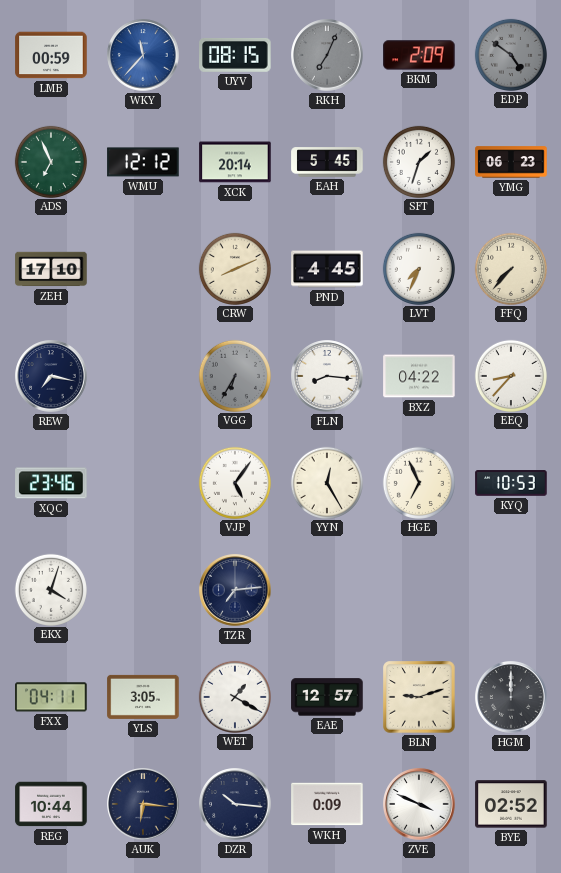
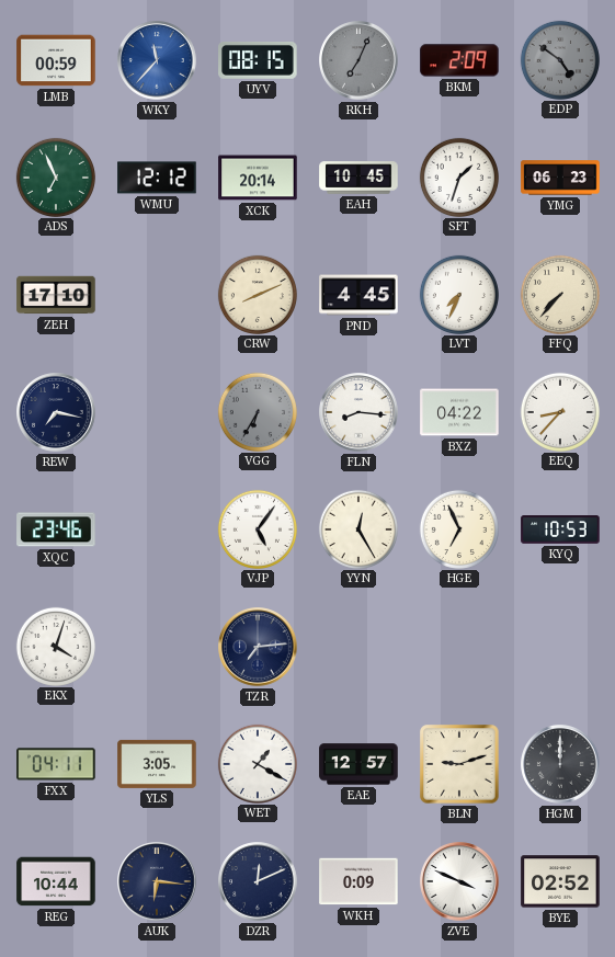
EAH: 5:45 -> 10:45
DZR: 10:16 -> 12:11
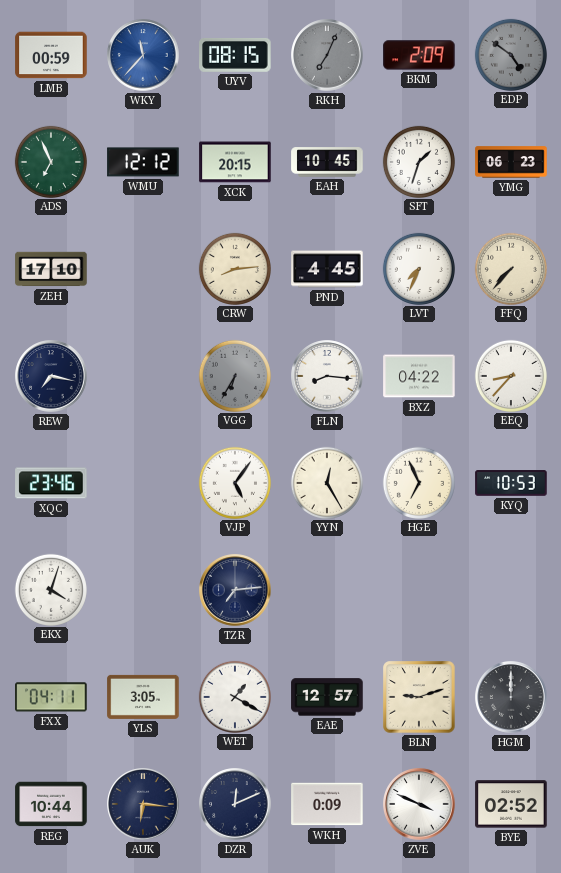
XCK: 20:14 -> 20:15
CRW: 8:11 -> 8:14
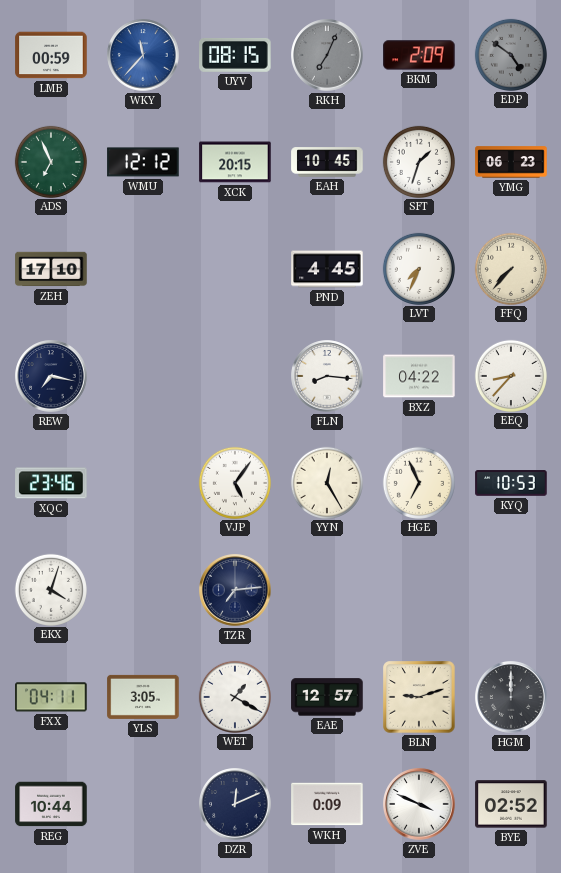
CRW: 8:14 -> none
VGG: 6:35 -> none
AUK: 6:16 -> none
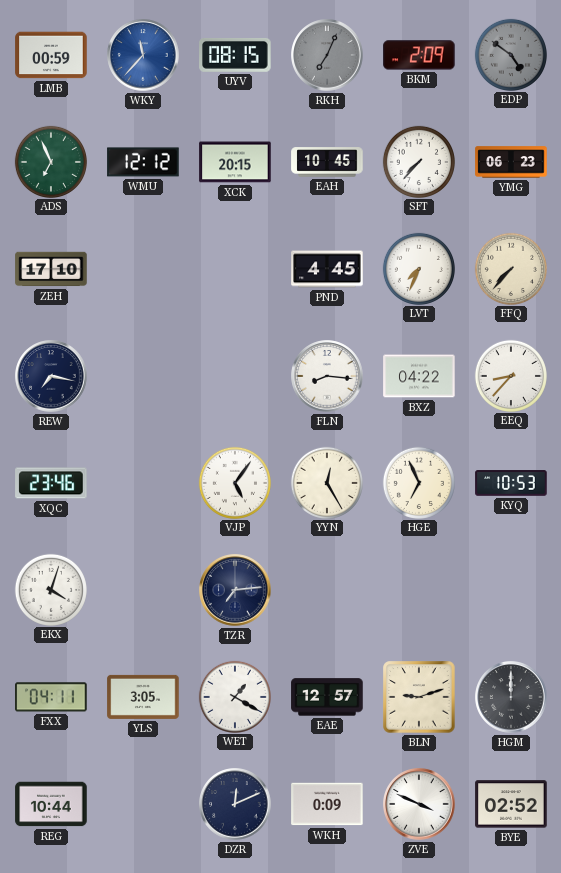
SFT: 1:33 -> 7:37
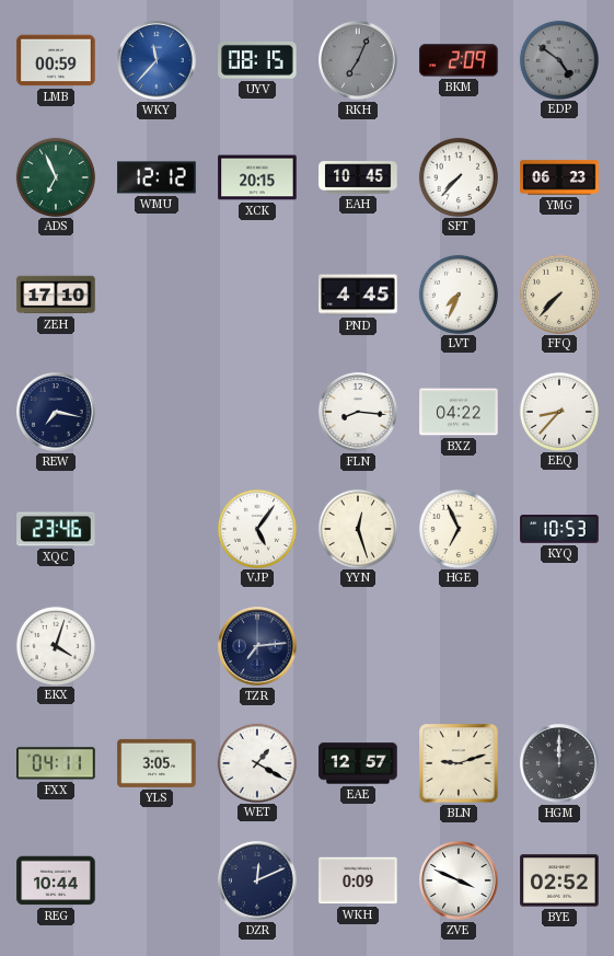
YYN: 12:25 -> 12:27
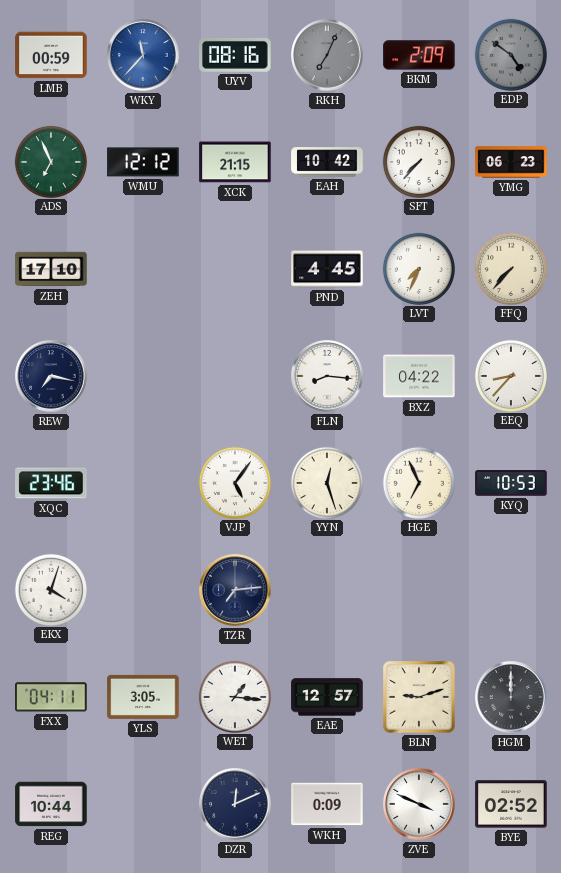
UYV: 08:15 -> 08:16
XCK: 20:15 -> 21:15
EAH: 10:45 -> 10:42
WET: 1:20 -> 1:16
